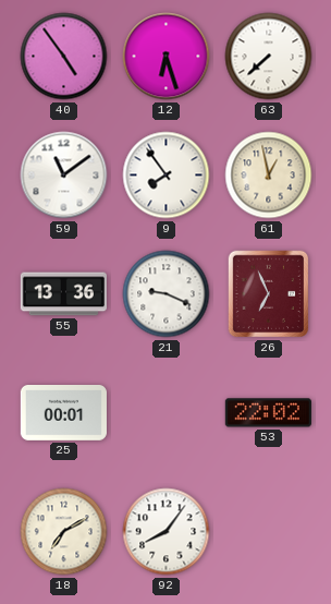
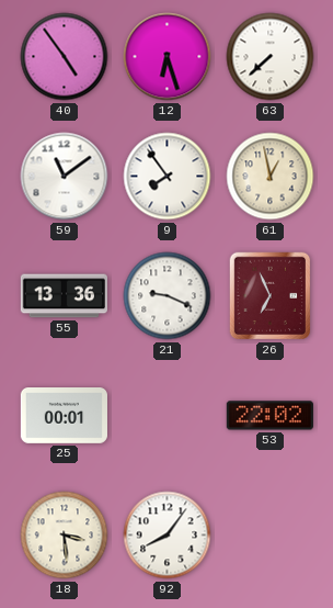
18: 7:10 -> 3:29
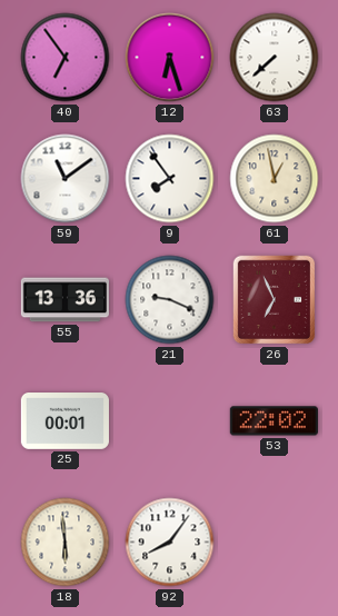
40: 4:54 -> 6:54
18: 3:29 -> 5:59
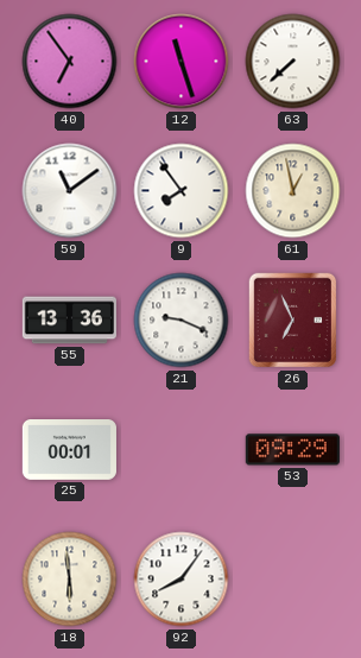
12: 6:27 -> 11:27
53: 22:02 -> 09:29
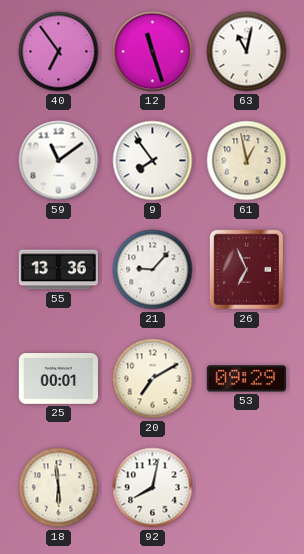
63: 7:38 -> 11:02
21: 9:19 -> 9:07
20: none -> 7:10
92: 8:06 -> 8:02
